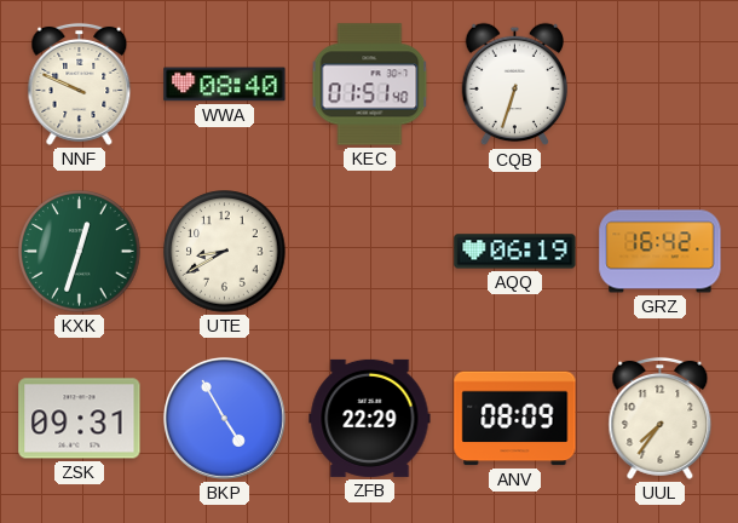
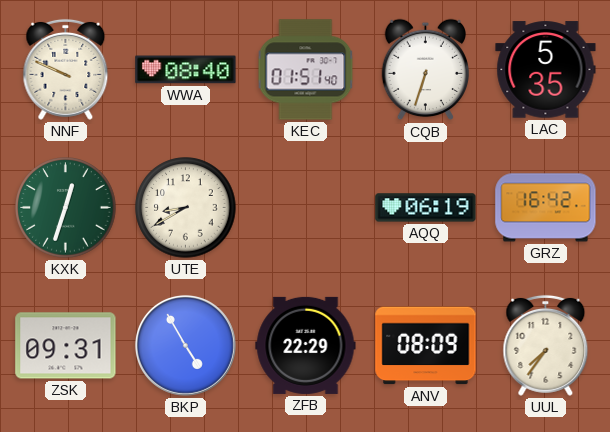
LAC: none -> 5:35
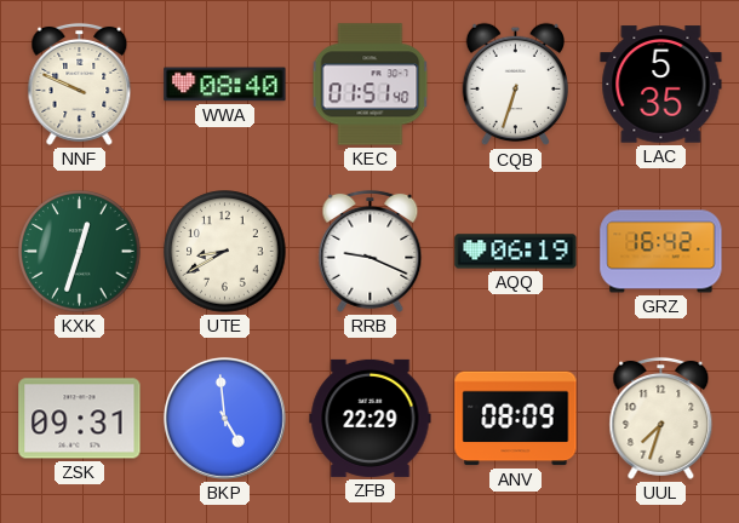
RRB: none -> 9:19
BKP: 4:55 -> 4:59
UUL: 7:36 -> 7:33
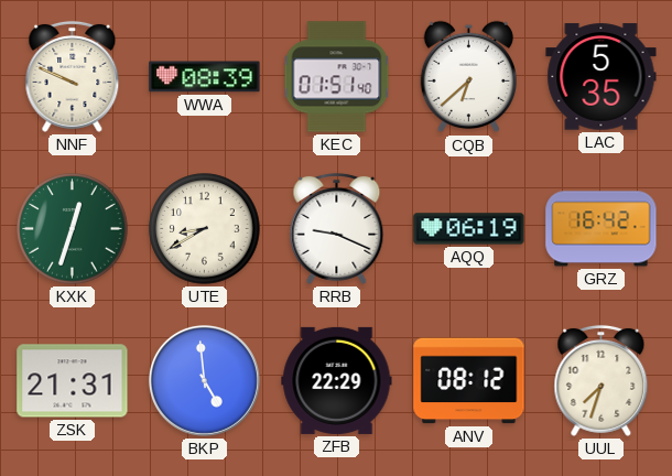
WWA: 08:40 -> 08:39
CQB: 6:33 -> 6:38
ZSK: 09:31 -> 21:31
ANV: 08:09 -> 08:12
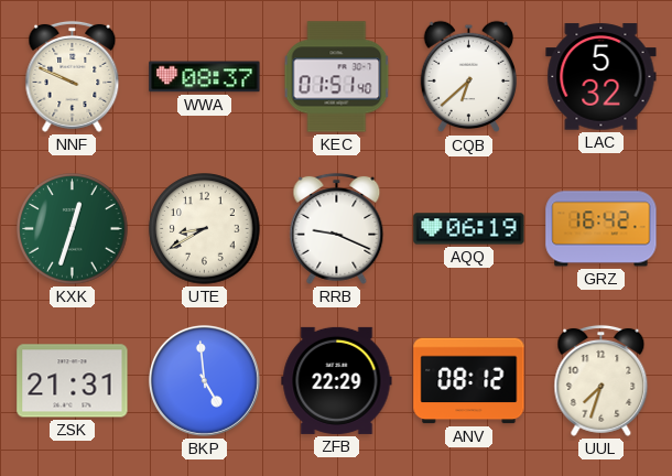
WWA: 08:39 -> 08:37
LAC: 5:35 -> 5:32
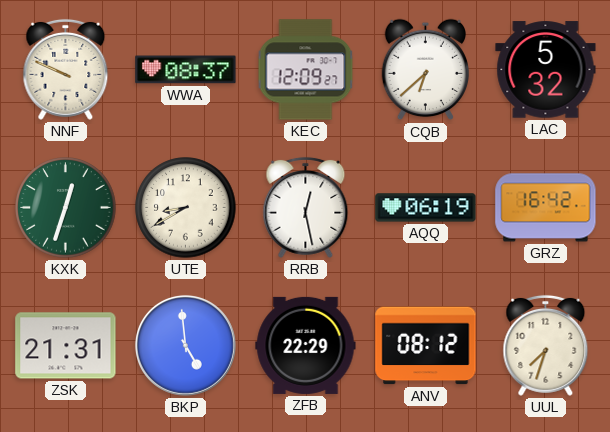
KEC: 01:51 -> 12:09
RRB: 9:19 -> 12:28
